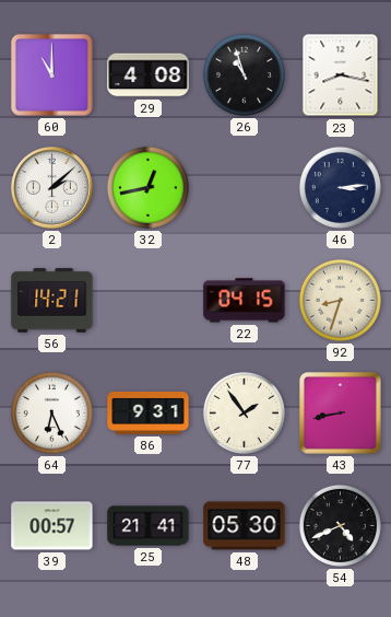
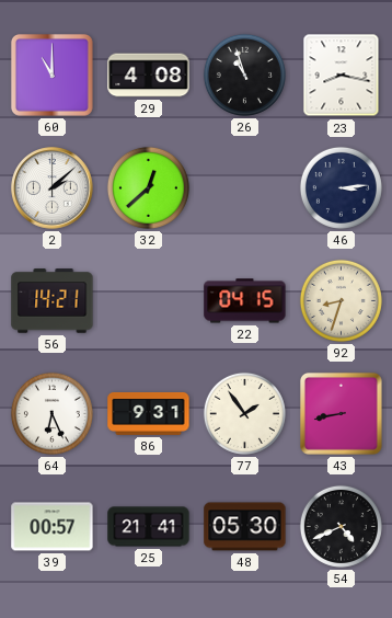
32: 12:43 -> 12:38
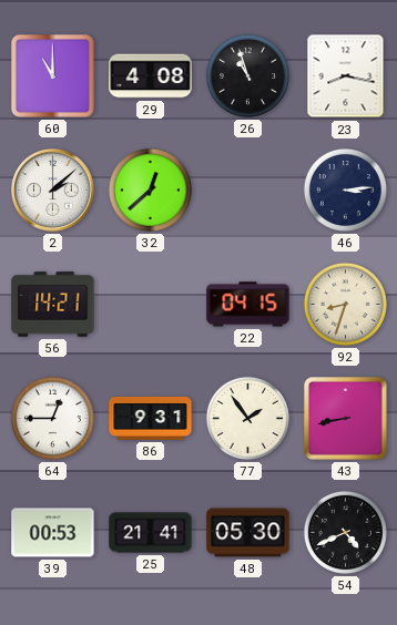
64: 6:26 -> 12:45
39: 00:57 -> 00:53
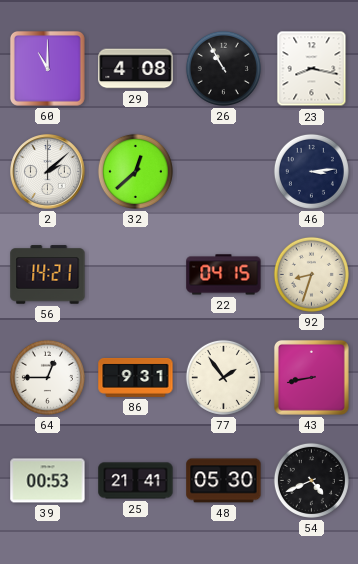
26: 10:57 -> 10:55
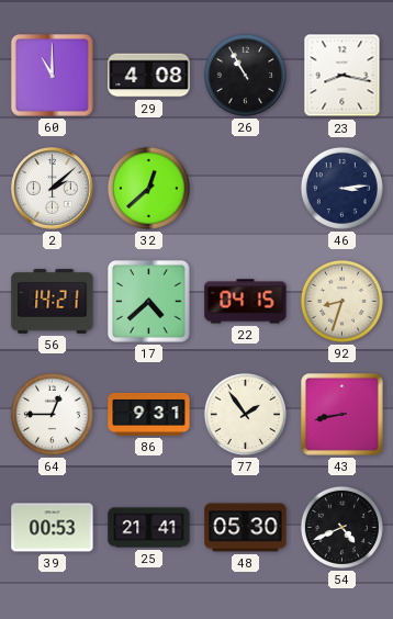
17: none -> 4:38
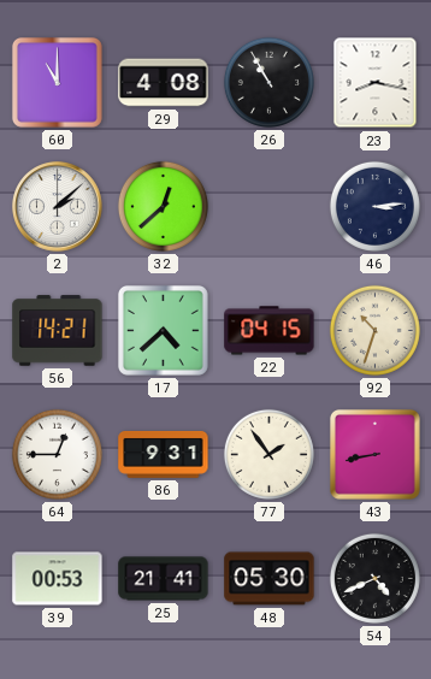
92: 8:33 -> 10:33
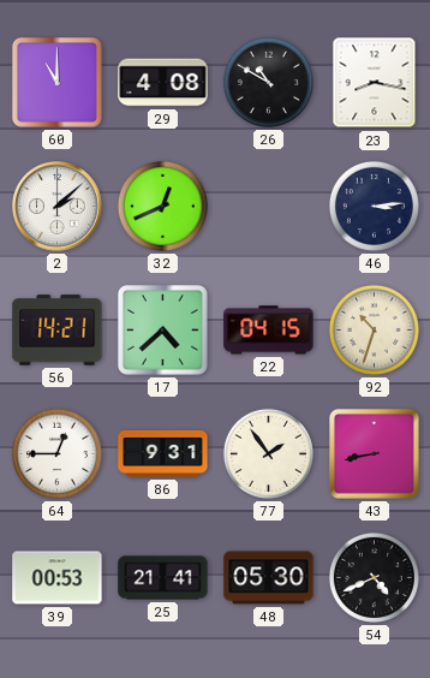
26: 10:55 -> 10:50
32: 12:38 -> 12:41
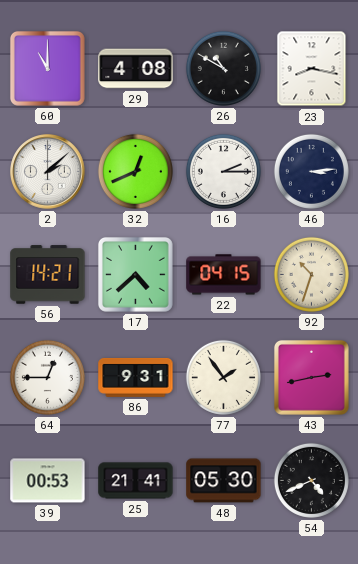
16: none -> 2:15
43: 8:43 -> 2:43
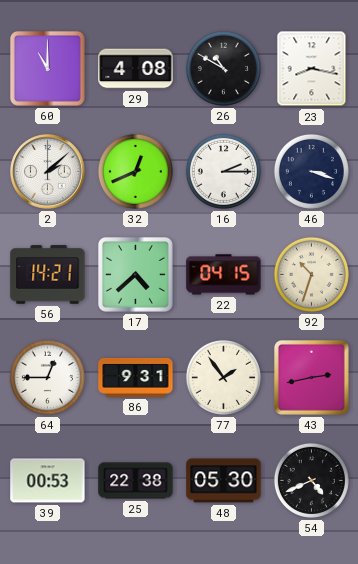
46: 3:14 -> 3:18
25: 21:41 -> 22:38
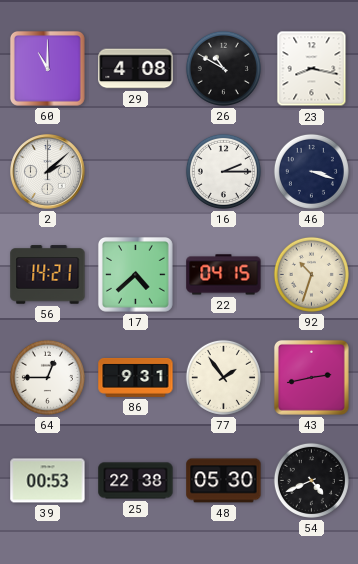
32: 12:41 -> none
